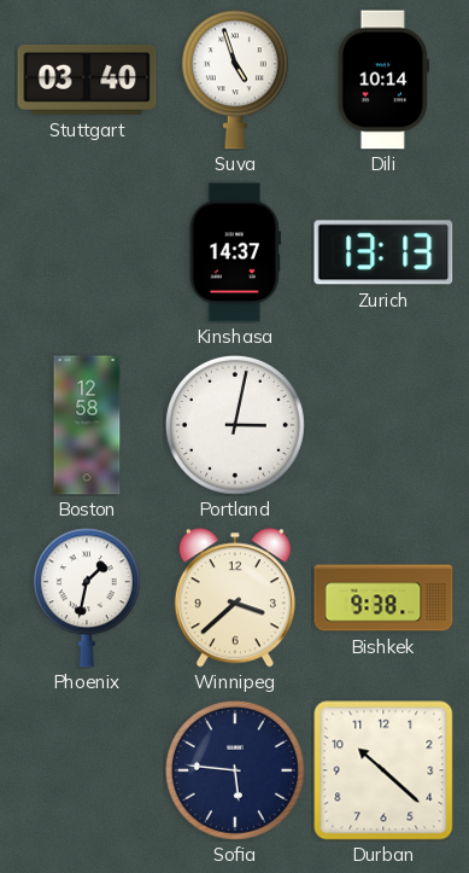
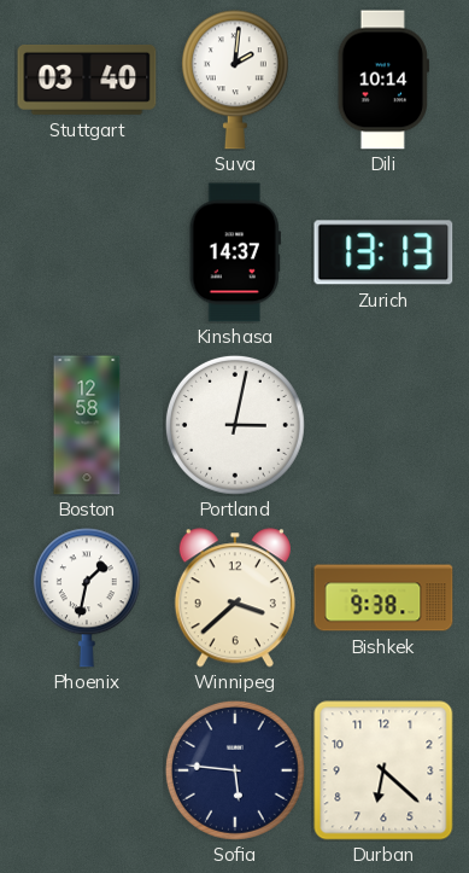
Suva: 4:57 -> 2:01
Durban: 10:22 -> 6:22
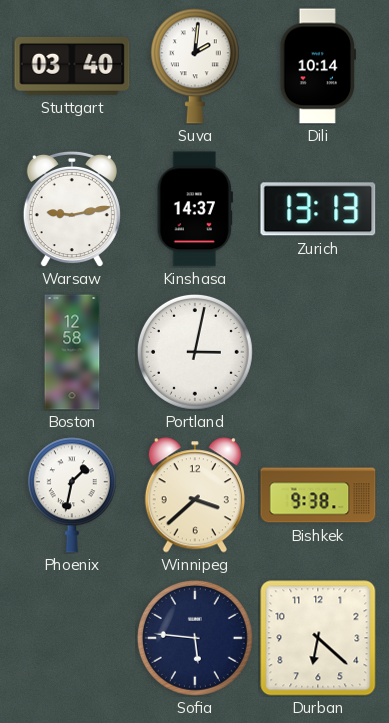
Warsaw: none -> 9:13
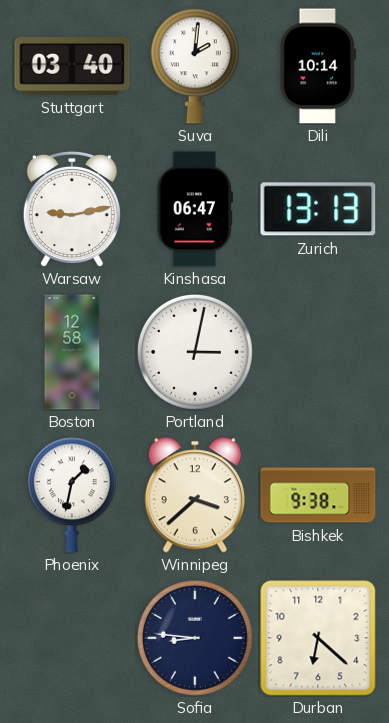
Kinshasa: 14:37 -> 06:47
Sofia: 5:46 -> 8:46
